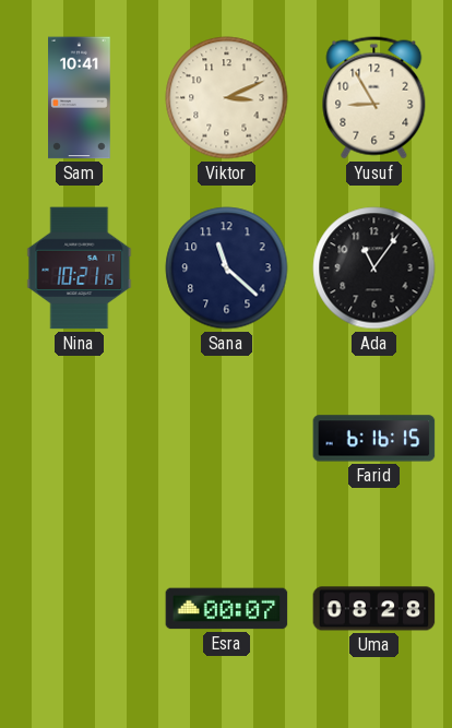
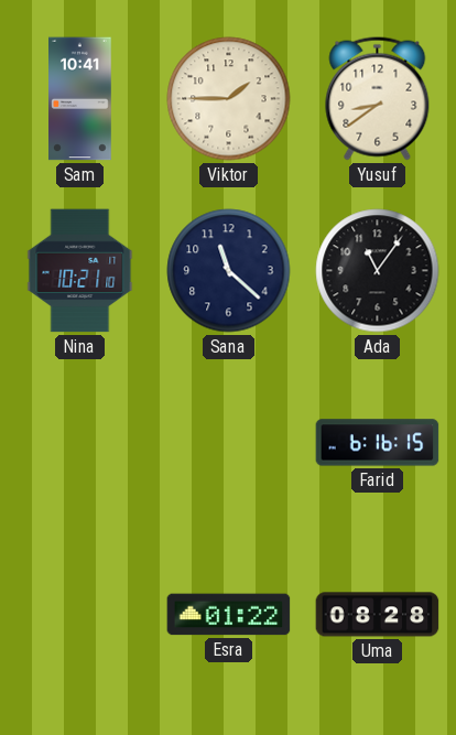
Viktor: 3:11 -> 1:45
Yusuf: 8:55 -> 8:39
Nina: 10:21:15 -> 10:21:10
Esra: 00:07 -> 01:22
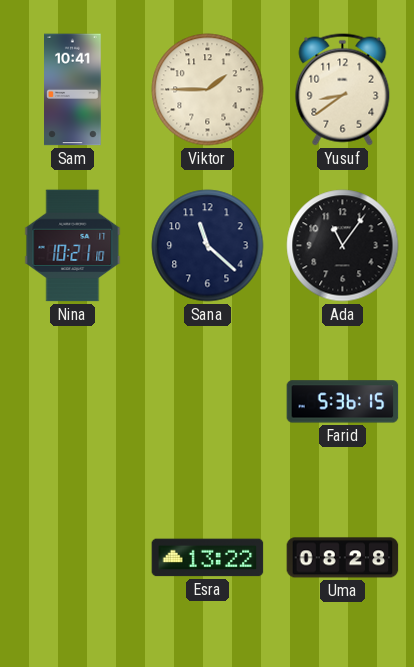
Farid: 6:16 -> 5:36
Esra: 01:22 -> 13:22
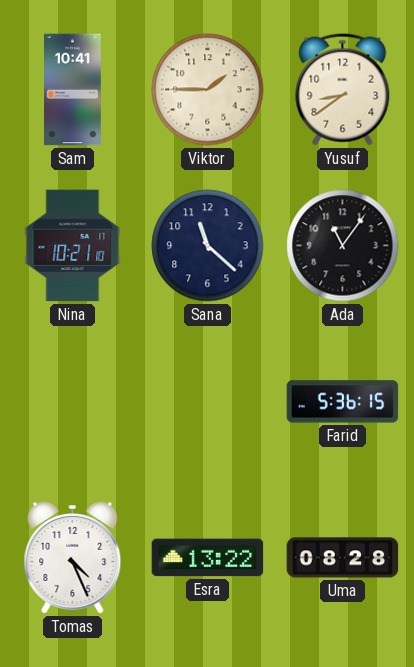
Tomas: none -> 4:26
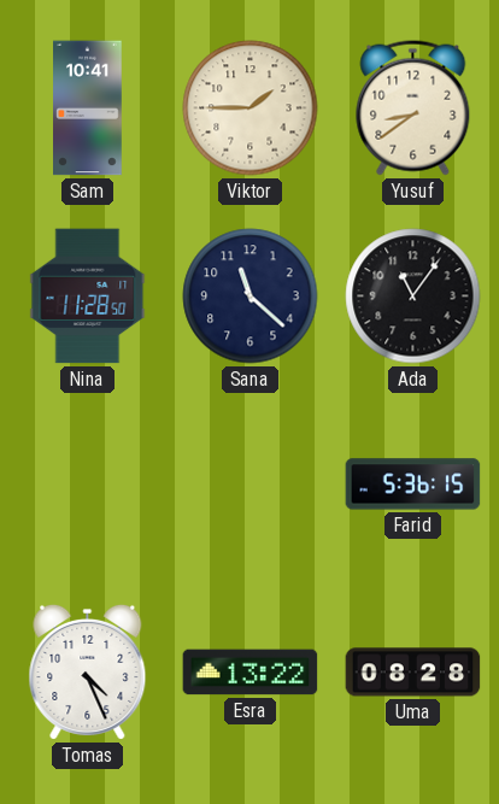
Nina: 10:21 -> 11:28
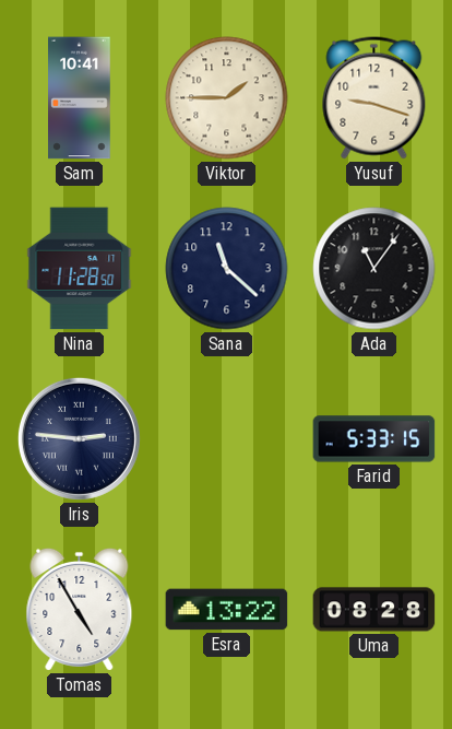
Yusuf: 8:39 -> 9:18
Iris: none -> 2:46
Farid: 5:36 -> 5:33
Tomas: 4:26 -> 4:55
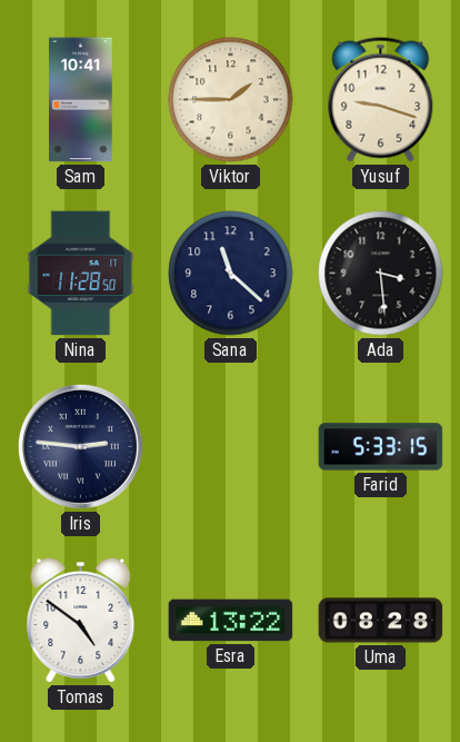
Ada: 11:06 -> 3:29
Tomas: 4:55 -> 4:51
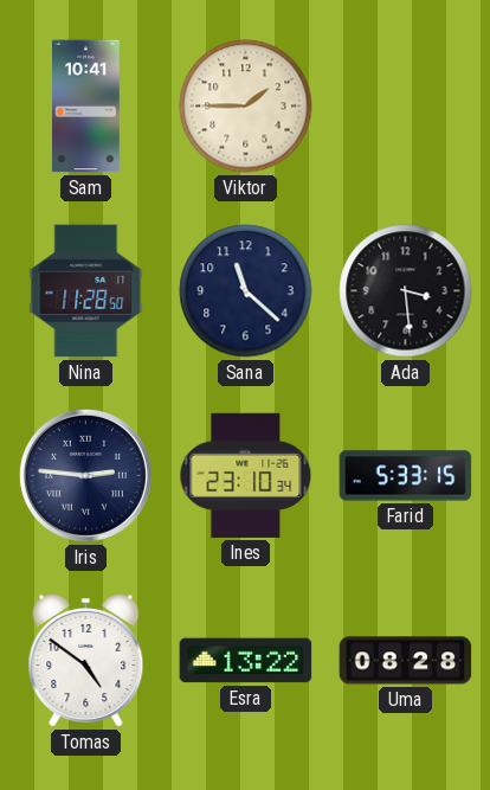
Yusuf: 9:18 -> none
Ines: none -> 23:10
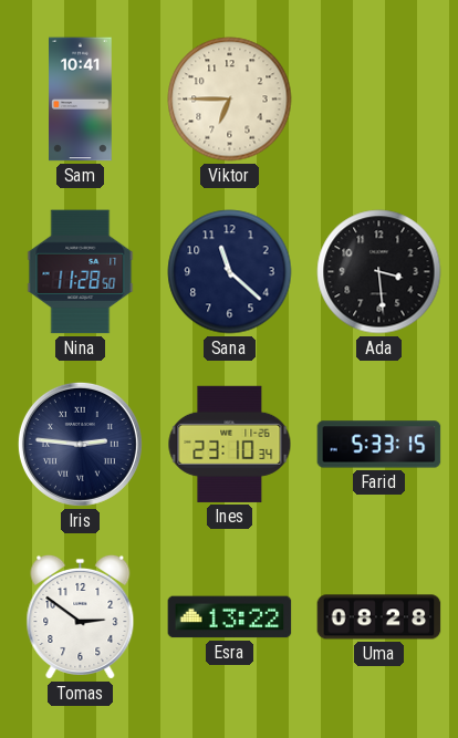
Viktor: 1:45 -> 6:45
Tomas: 4:51 -> 2:51
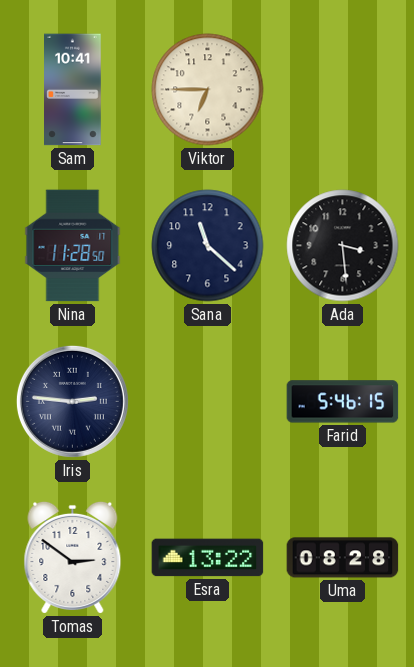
Ines: 23:10 -> none
Farid: 5:33 -> 5:46
